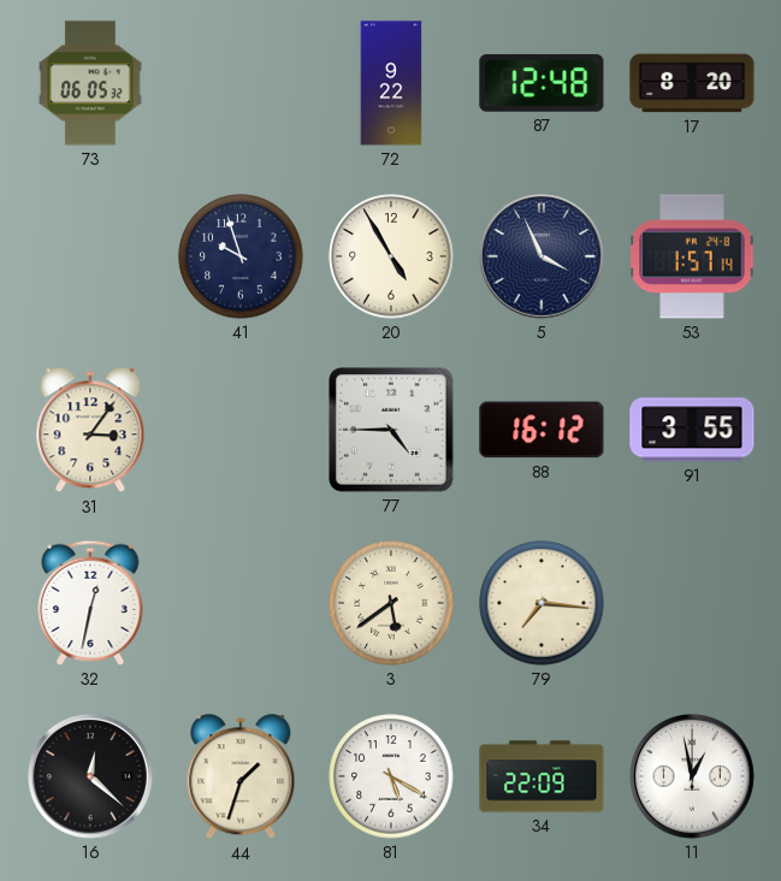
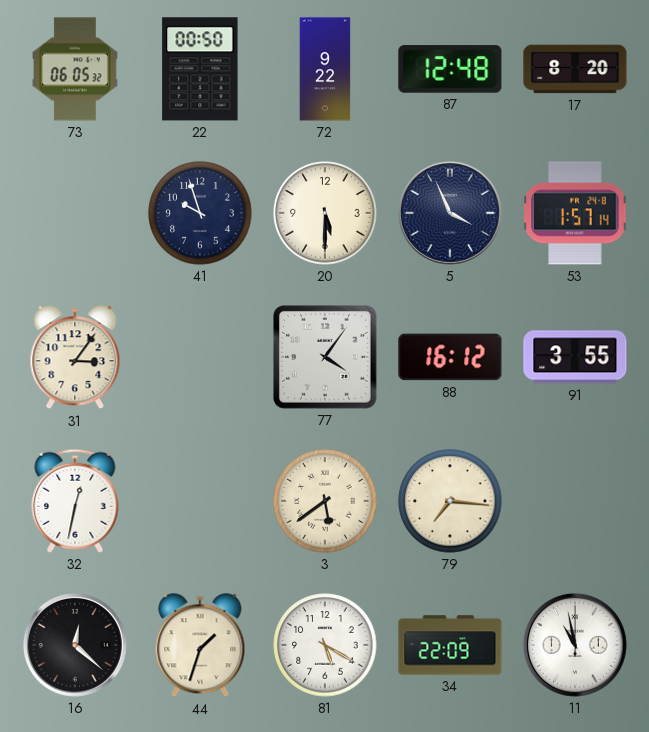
22: none -> 00:50
20: 4:55 -> 5:30
77: 4:45 -> 4:06
11: 12:58 -> 10:58
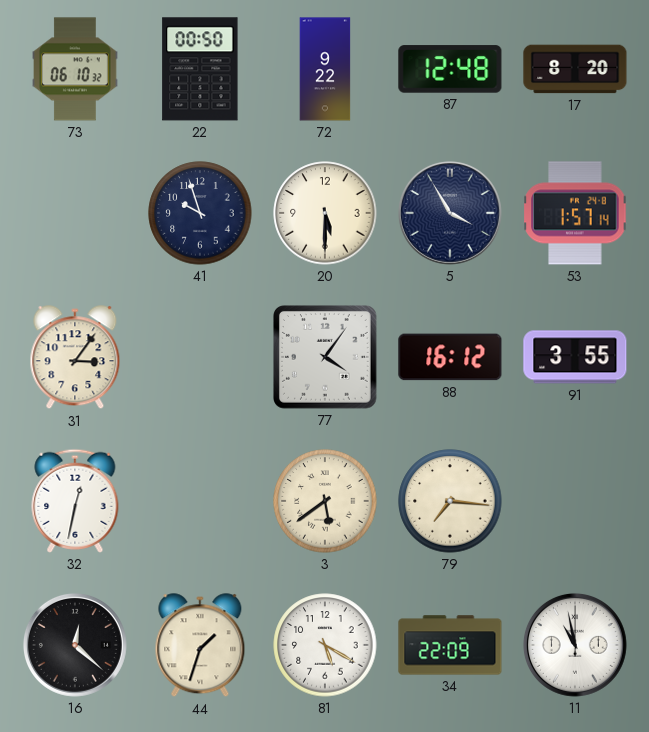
73: 06:05 -> 06:10
5: 3:56 -> 3:55
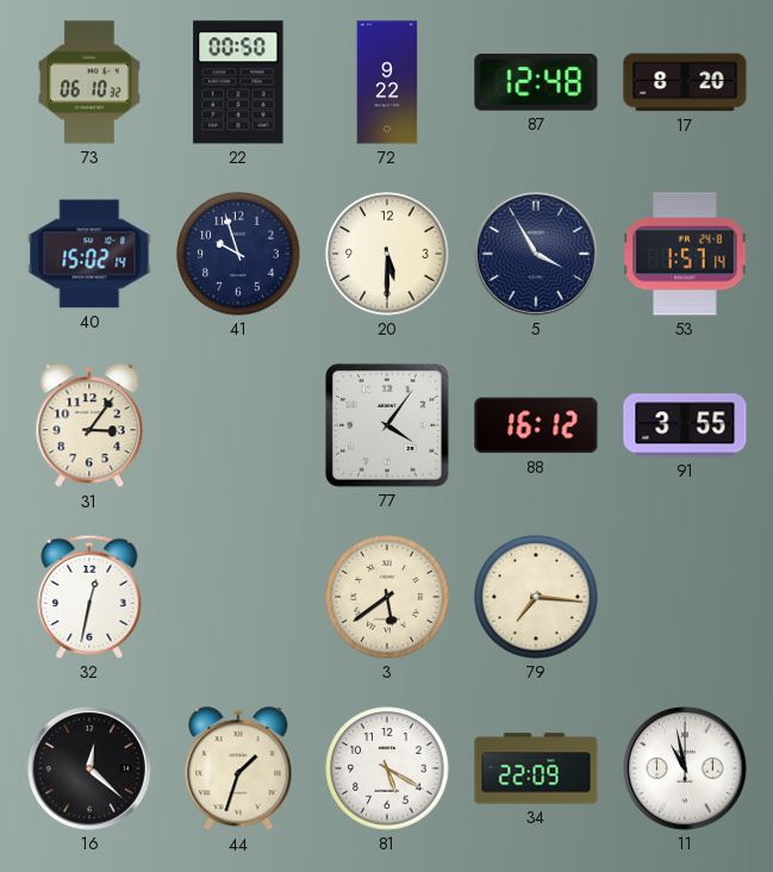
40: none -> 15:02
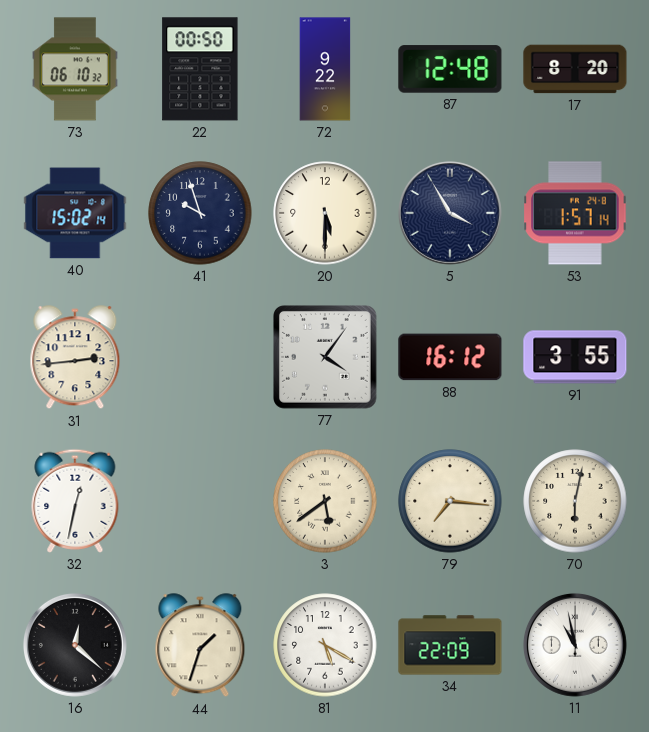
31: 3:06 -> 2:44
70: none -> 6:02
